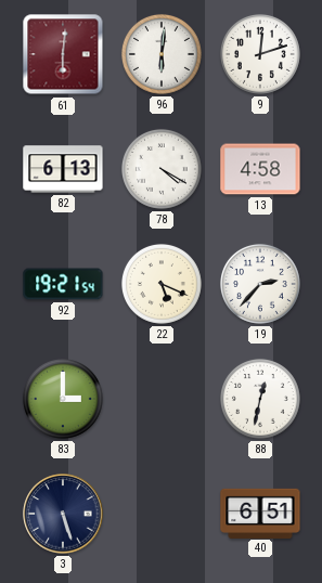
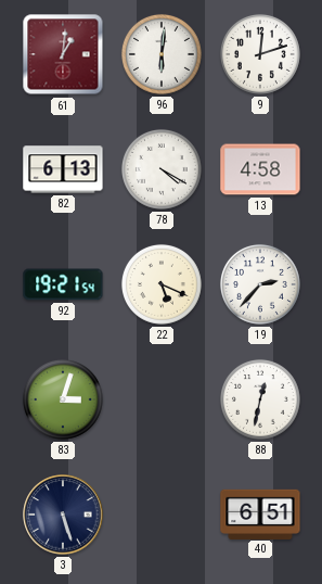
61: 6:01 -> 1:01
83: 3:00 -> 3:03
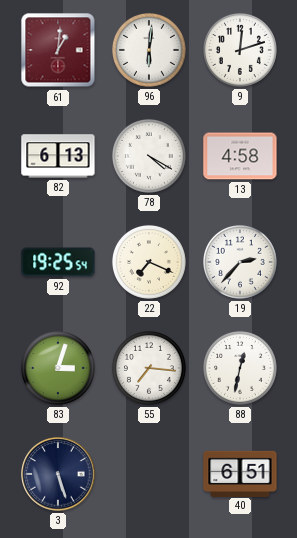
92: 19:21 -> 19:25
22: 5:19 -> 7:19
55: none -> 7:16
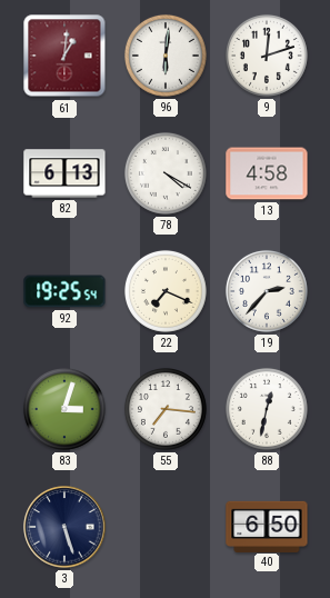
40: 6:51 -> 6:50
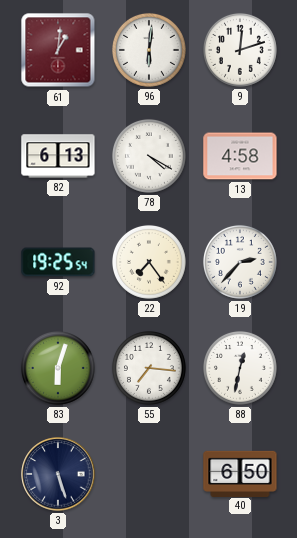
22: 7:19 -> 7:24
83: 3:03 -> 6:03
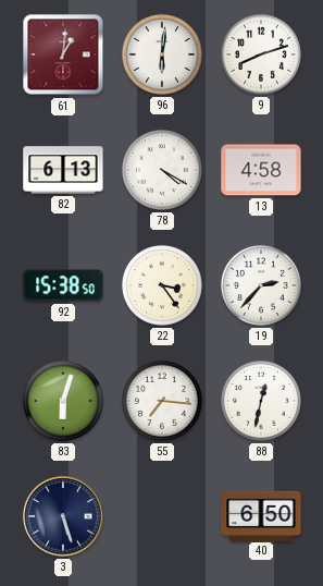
9: 12:12 -> 8:12
92: 19:25 -> 15:38
22: 7:24 -> 3:24
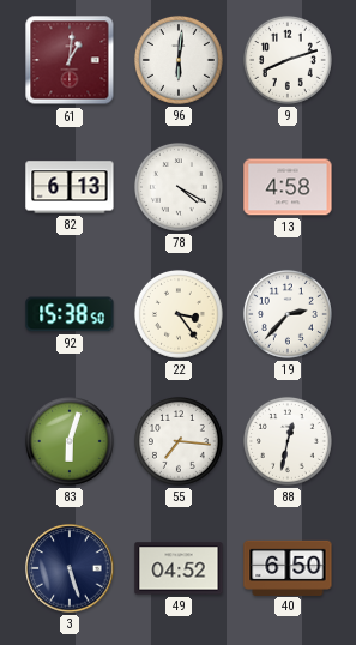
49: none -> 04:52
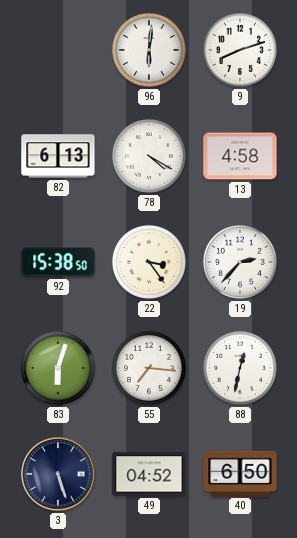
61: 1:01 -> none
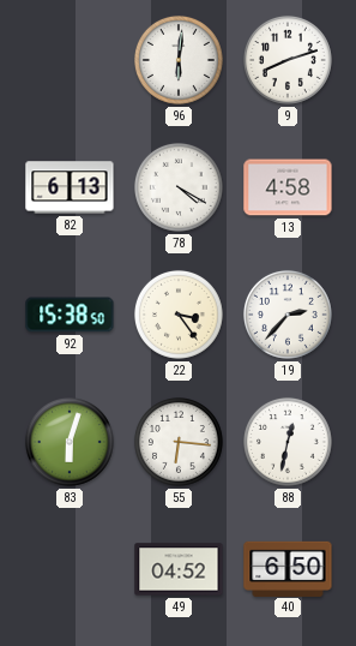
55: 7:16 -> 6:16
3: 5:27 -> none
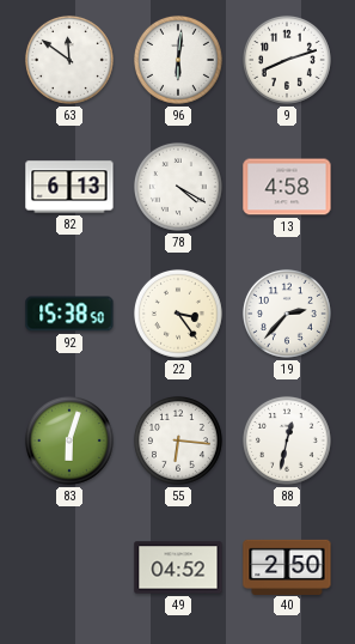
63: none -> 11:51
40: 6:50 -> 2:50
